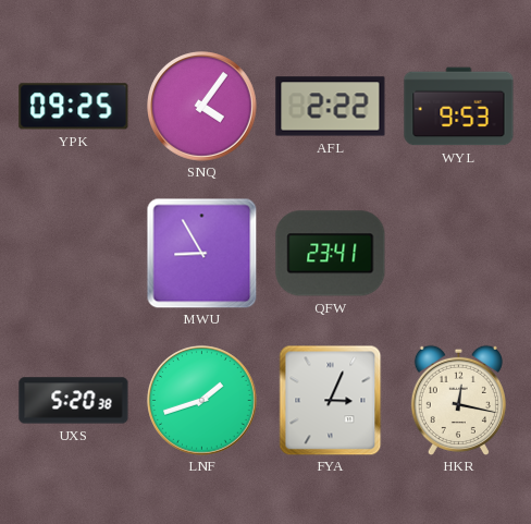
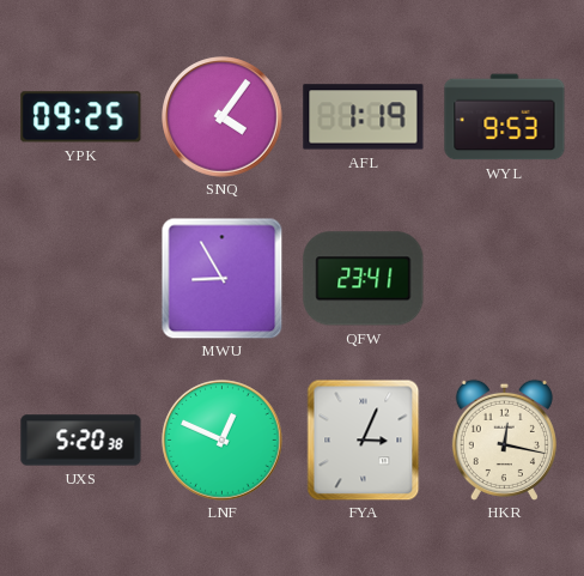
AFL: 2:22 -> 1:19
LNF: 1:42 -> 12:49
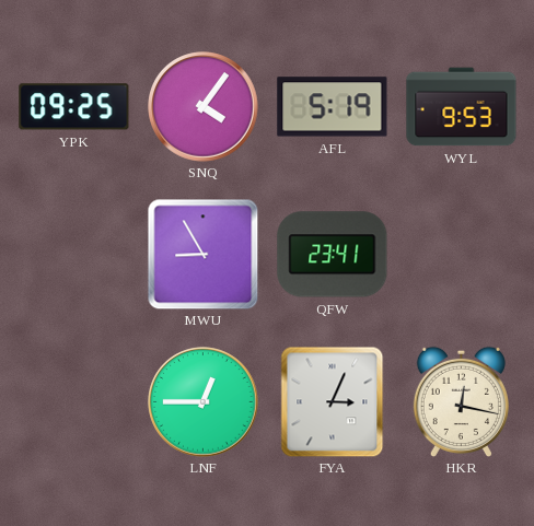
AFL: 1:19 -> 5:19
UXS: 5:20 -> none
LNF: 12:49 -> 12:45
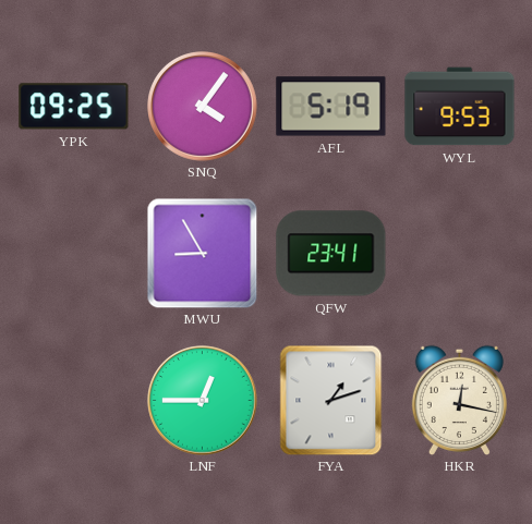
FYA: 3:04 -> 1:12
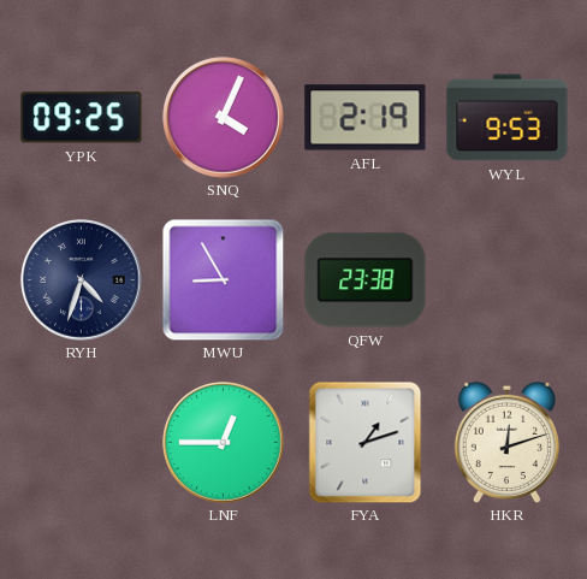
SNQ: 4:06 -> 4:04
AFL: 5:19 -> 2:19
RYH: none -> 4:33
QFW: 23:41 -> 23:38
HKR: 12:17 -> 12:12
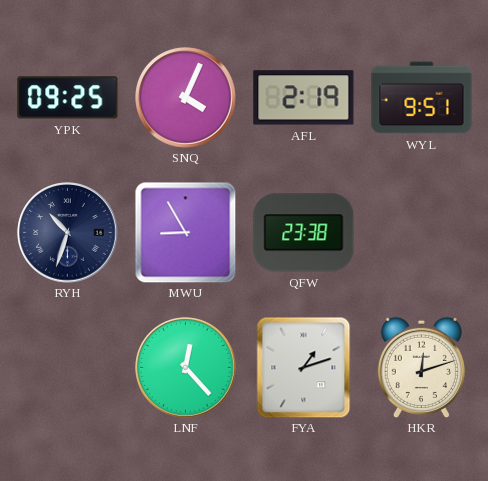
WYL: 9:53 -> 9:51
RYH: 4:33 -> 10:33
LNF: 12:45 -> 12:23
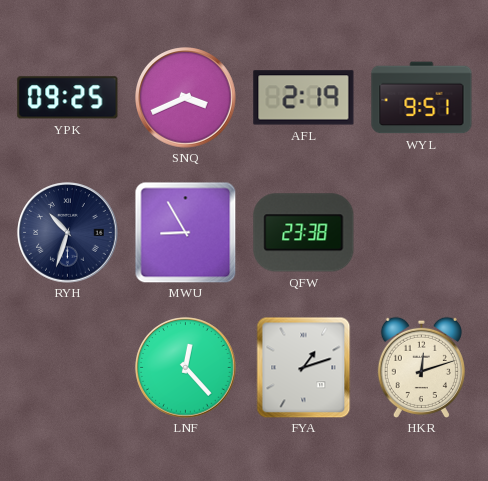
SNQ: 4:04 -> 3:41
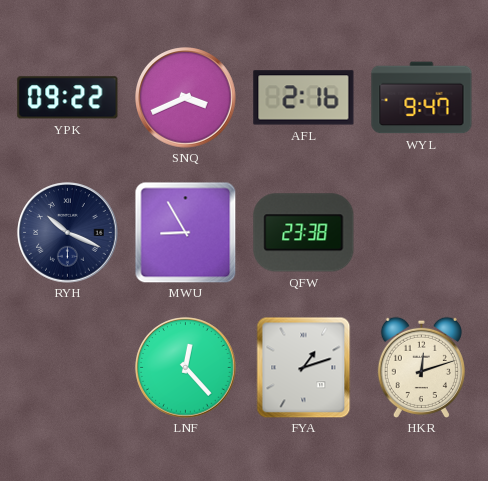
YPK: 09:25 -> 09:22
AFL: 2:19 -> 2:16
WYL: 9:51 -> 9:47
RYH: 10:33 -> 10:19
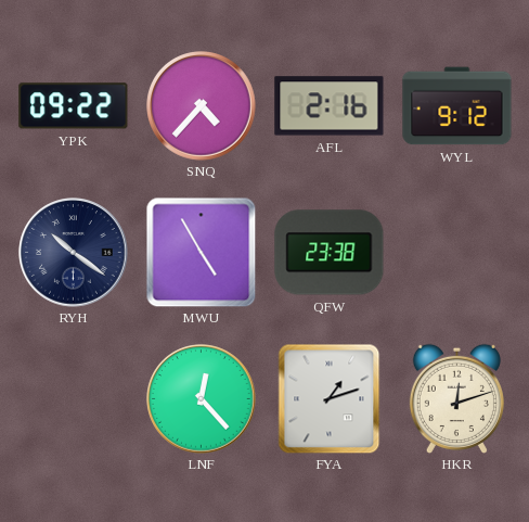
SNQ: 3:41 -> 4:37
WYL: 9:47 -> 9:12
RYH: 10:19 -> 10:21
MWU: 8:55 -> 4:55
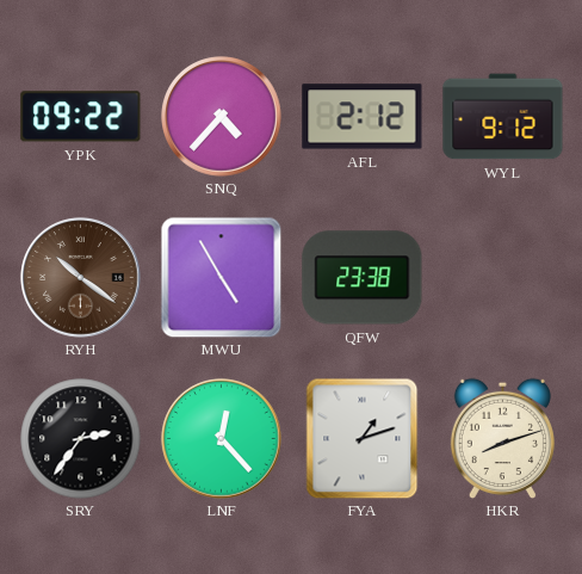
AFL: 2:16 -> 2:12
RYH dial: navy -> brown
SRY: none -> 2:36
HKR: 12:12 -> 8:12
